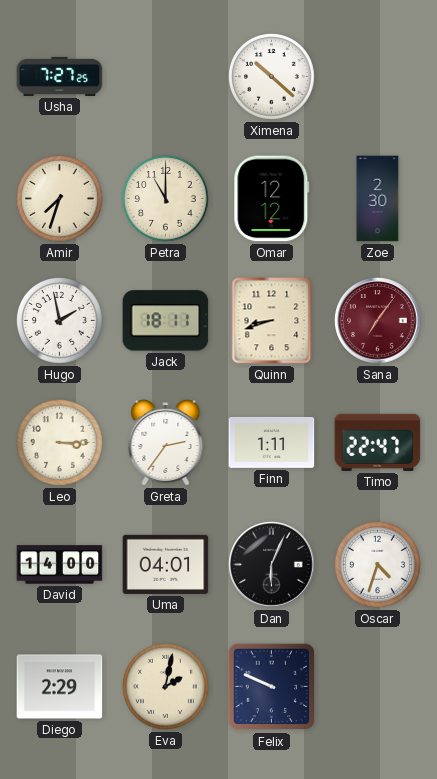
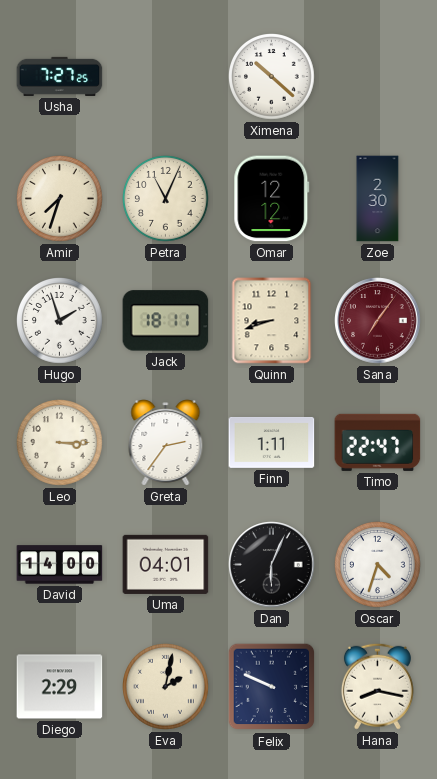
Petra: 11:00 -> 11:04
Hugo: 1:58 -> 1:57
Hana: none -> 8:17
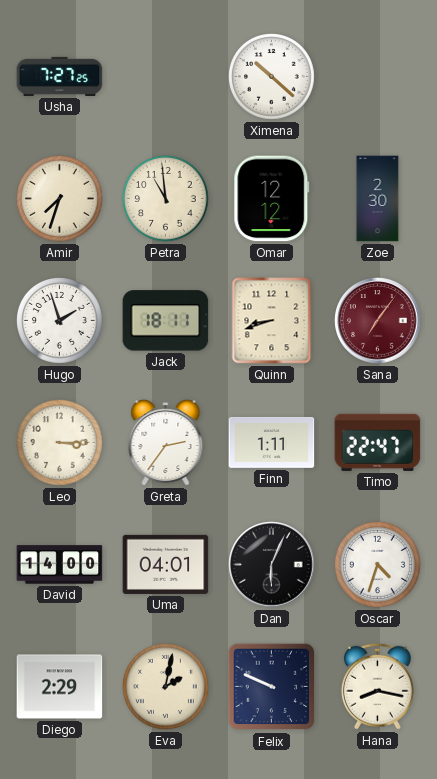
Petra: 11:04 -> 10:59
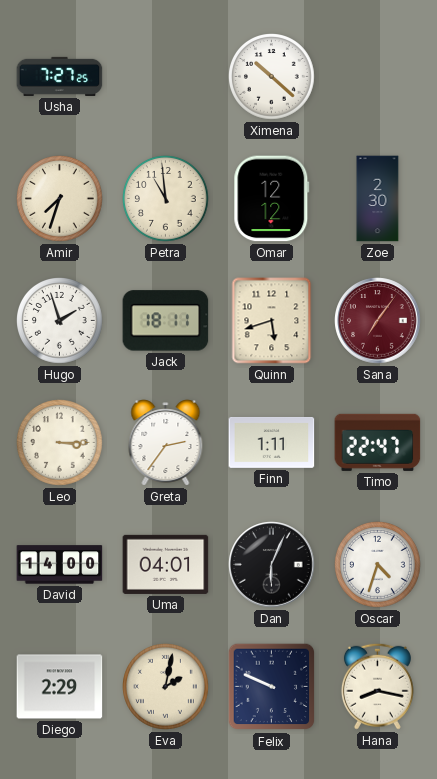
Quinn: 8:42 -> 5:42
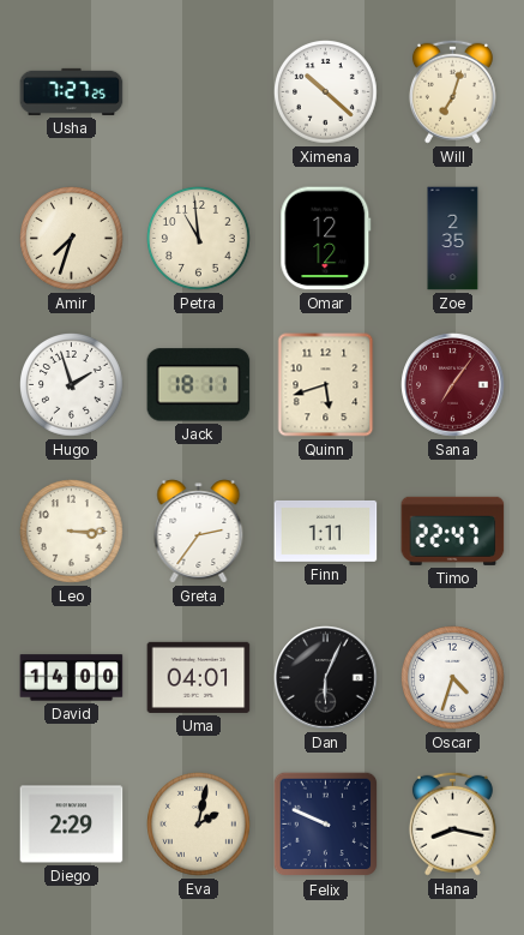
Will: none -> 7:03
Zoe: 2:30 -> 2:35
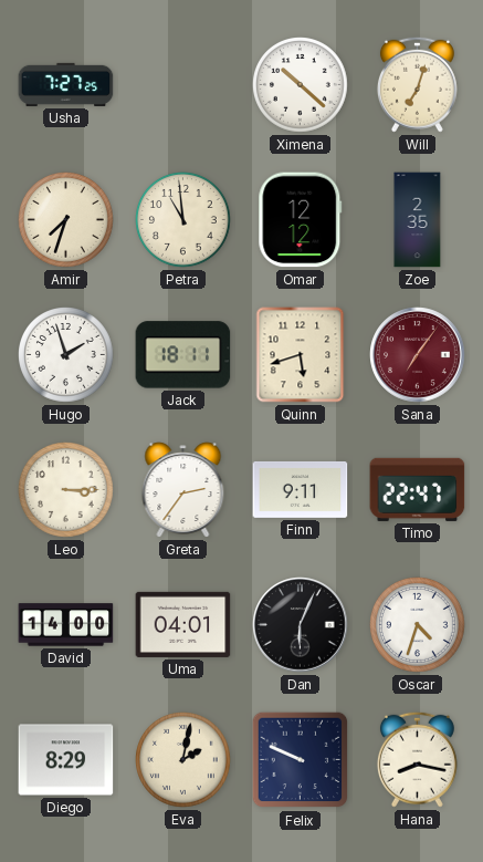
Finn: 1:11 -> 9:11
Diego: 2:29 -> 8:29
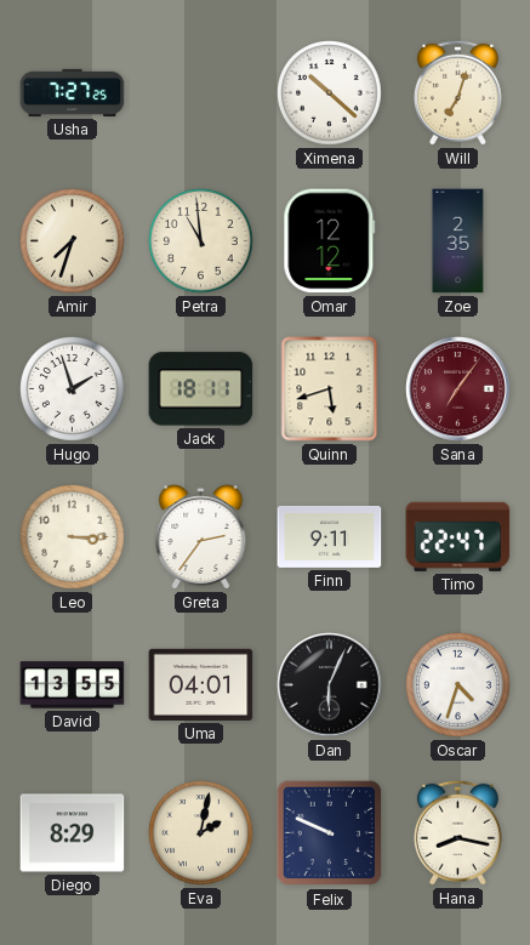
David: 14:00 -> 13:55
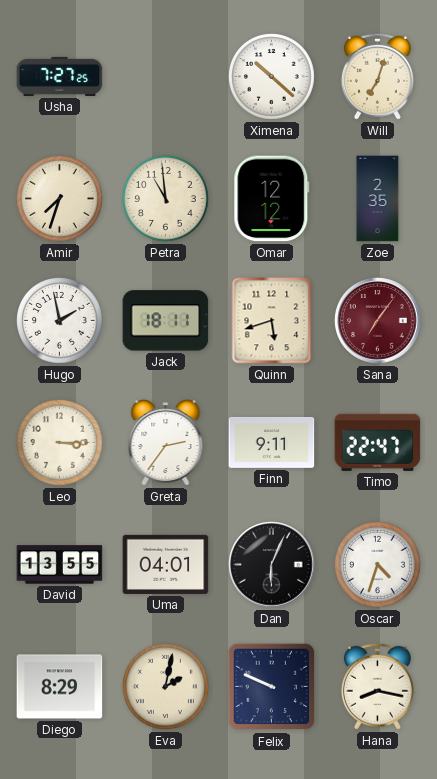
Hugo: 1:57 -> 1:58
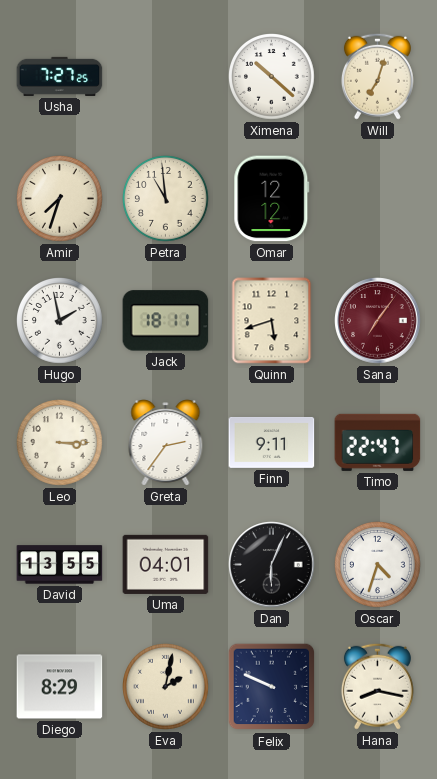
Zoe: 2:35 -> none
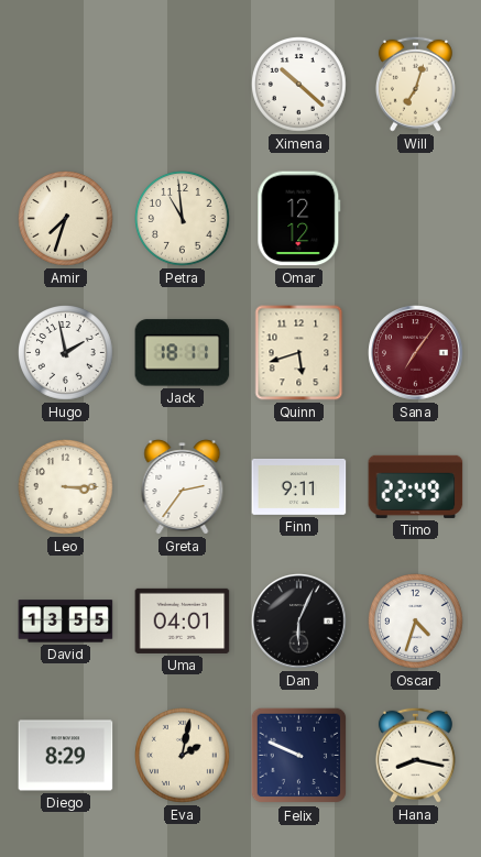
Usha: 7:27 -> none
Timo: 22:47 -> 22:49
